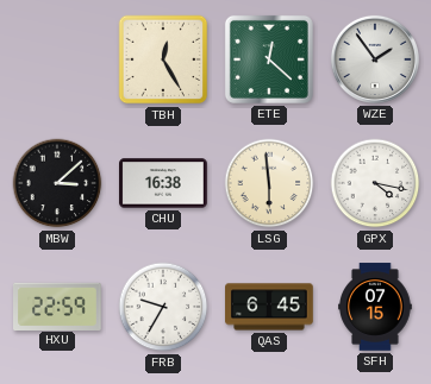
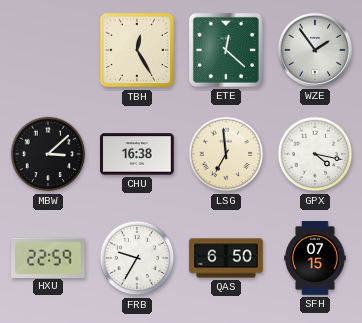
LSG: 5:59 -> 6:59
QAS: 6:45 -> 6:50
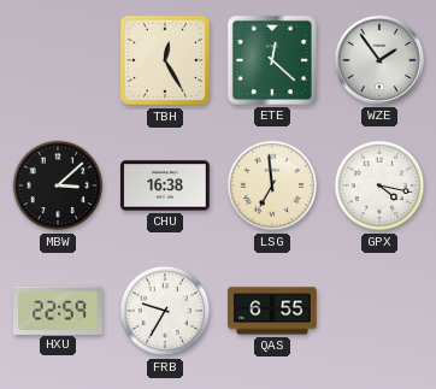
QAS: 6:50 -> 6:55
SFH: 07:15 -> none
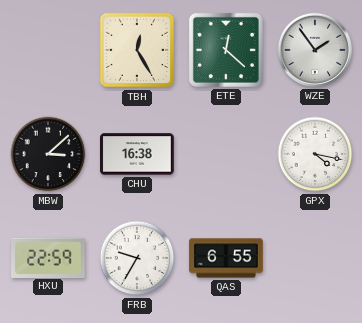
LSG: 6:59 -> none
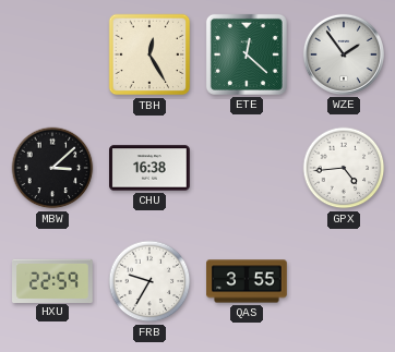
GPX: 4:17 -> 4:44
QAS: 6:55 -> 3:55
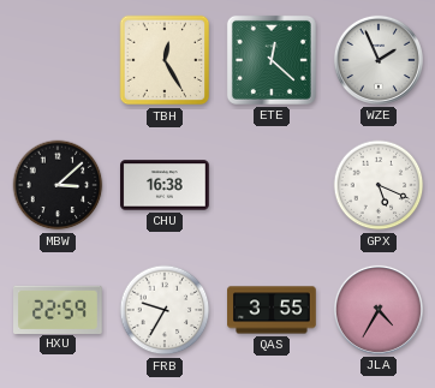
WZE: 1:54 -> 1:56
GPX: 4:44 -> 5:19
JLA: none -> 4:35
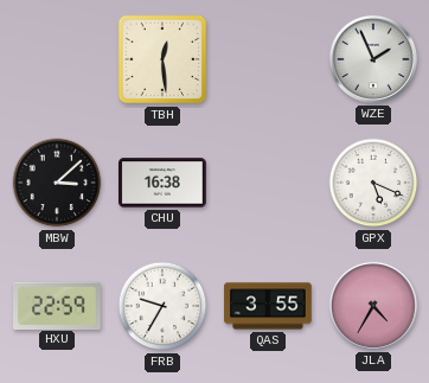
TBH: 12:25 -> 12:29
ETE: 12:22 -> none
